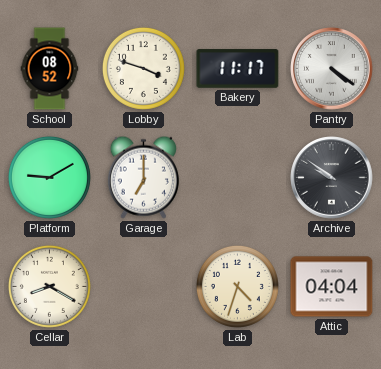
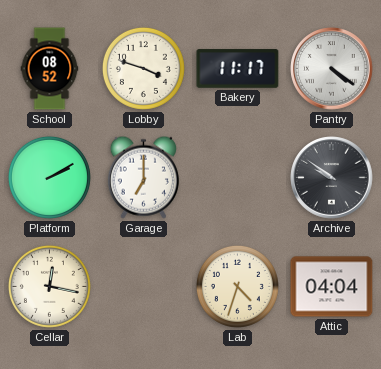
Platform: 9:10 -> 2:10
Cellar: 8:20 -> 12:17
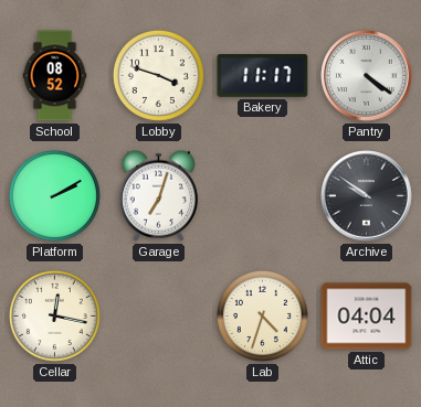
Garage: 7:00 -> 7:03
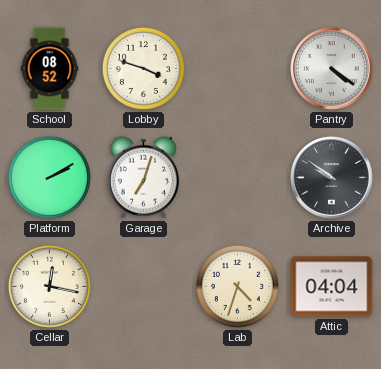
Bakery: 11:17 -> none
